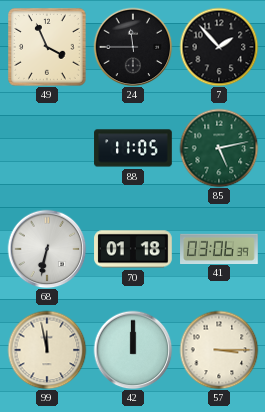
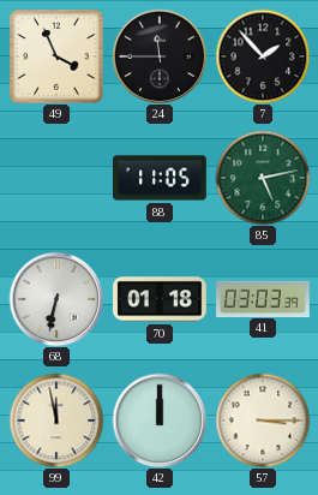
41: 03:06 -> 03:03
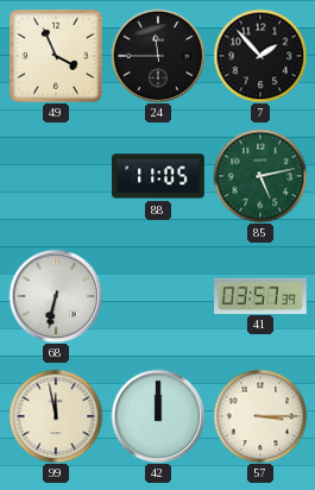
70: 01:18 -> none
41: 03:03 -> 03:57
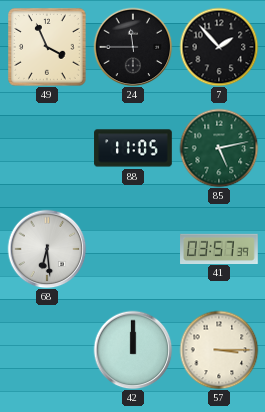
68: 6:32 -> 6:29
99: 11:58 -> none
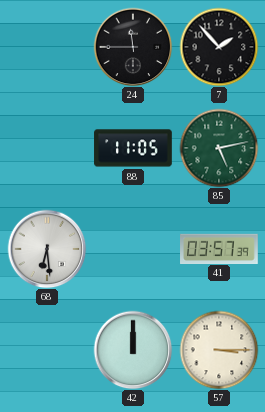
49: 3:56 -> none
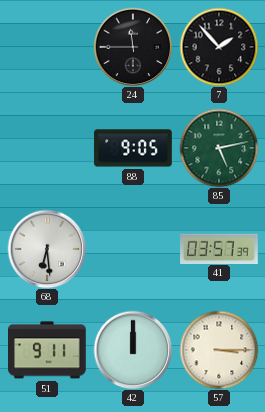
88: 11:05 -> 9:05
51: none -> 9:11
